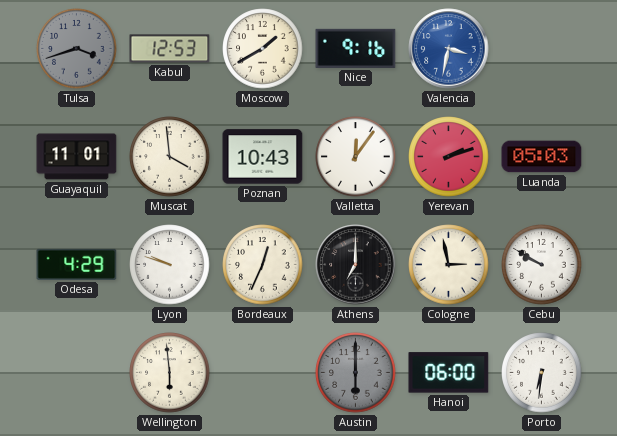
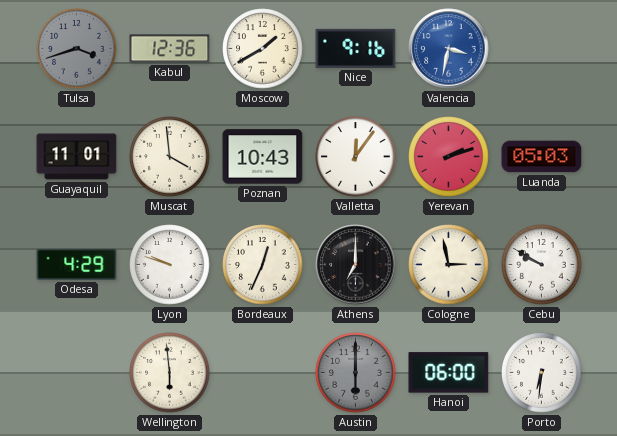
Kabul: 12:53 -> 12:36
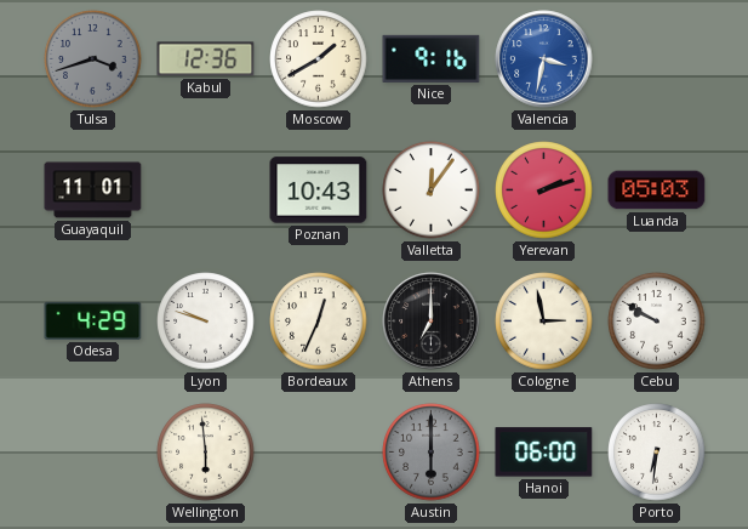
Muscat: 3:59 -> none
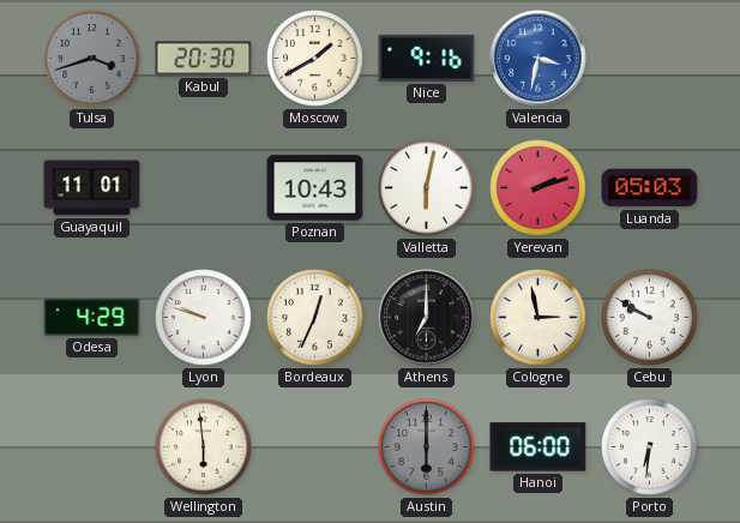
Kabul: 12:36 -> 20:30
Valletta: 12:06 -> 6:02
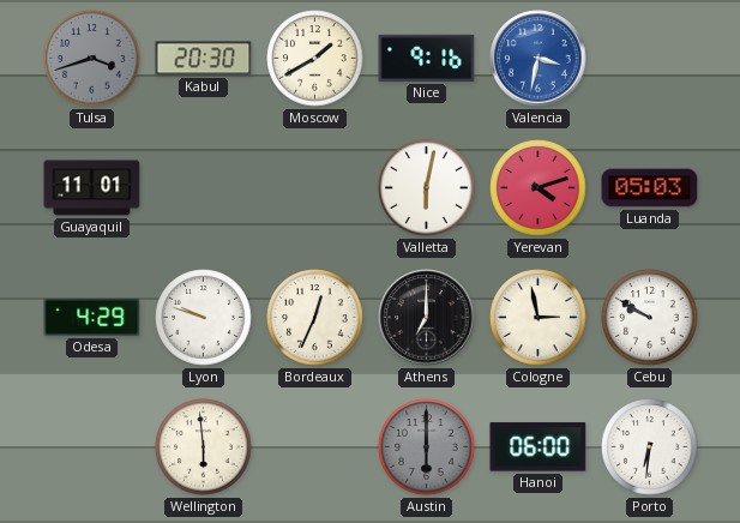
Poznan: 10:43 -> none
Yerevan: 2:12 -> 4:12
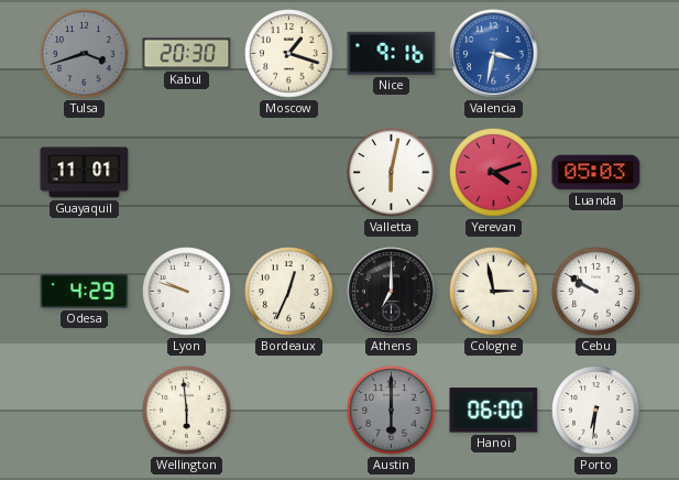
Moscow: 1:40 -> 1:18
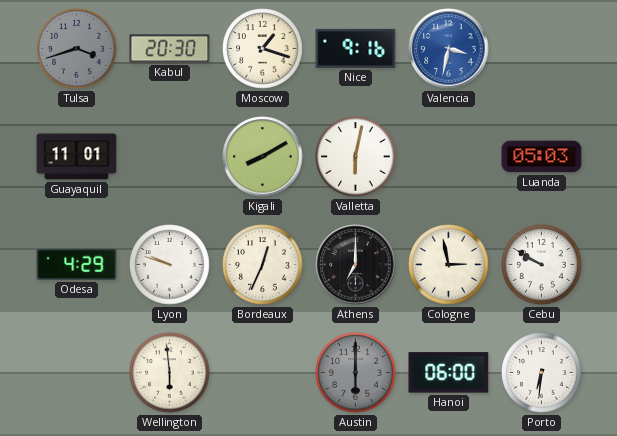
Kigali: none -> 8:10
Yerevan: 4:12 -> none
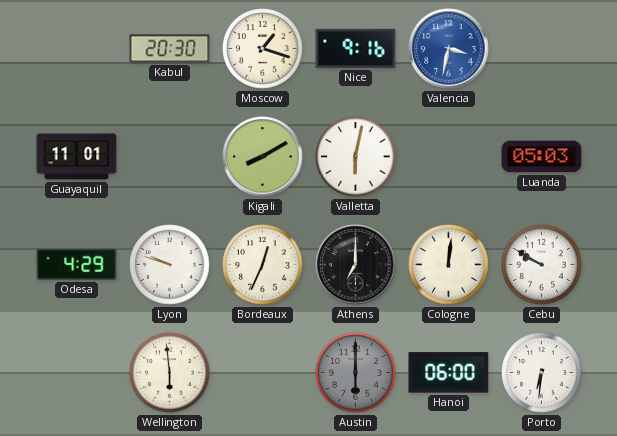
Tulsa: 3:42 -> none
Cologne: 2:58 -> 12:01
